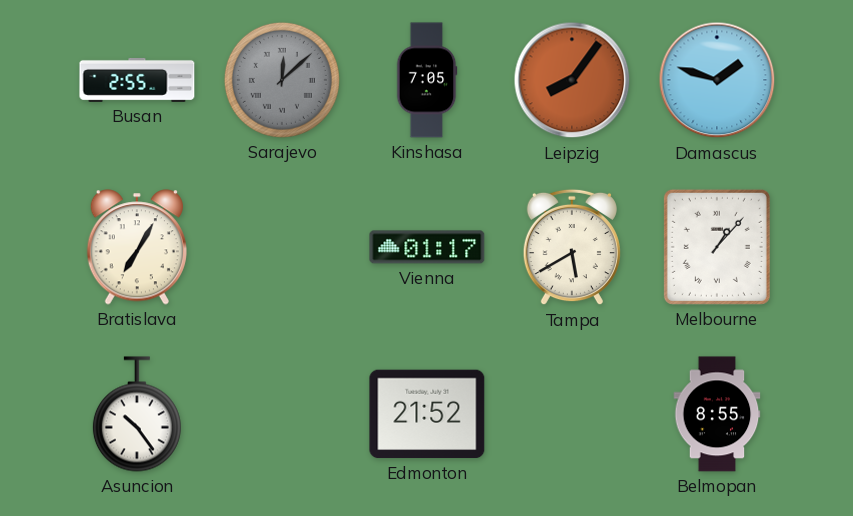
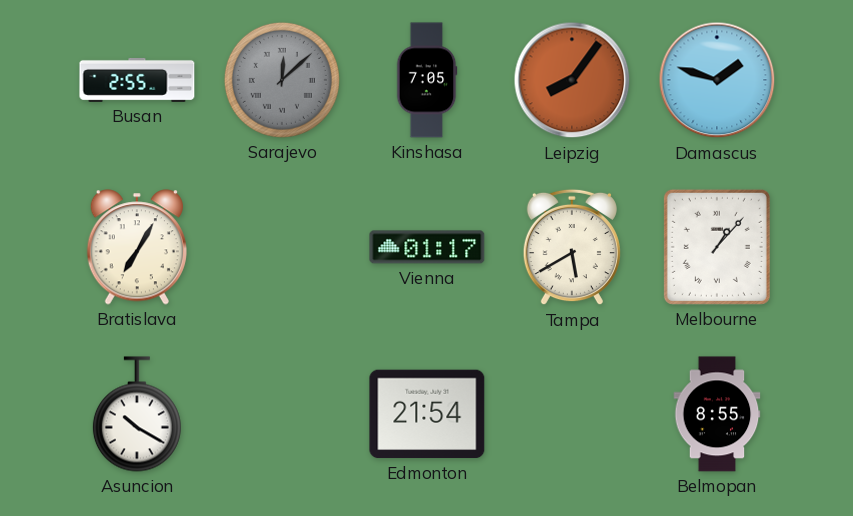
Asuncion: 10:24 -> 10:20
Edmonton: 21:52 -> 21:54
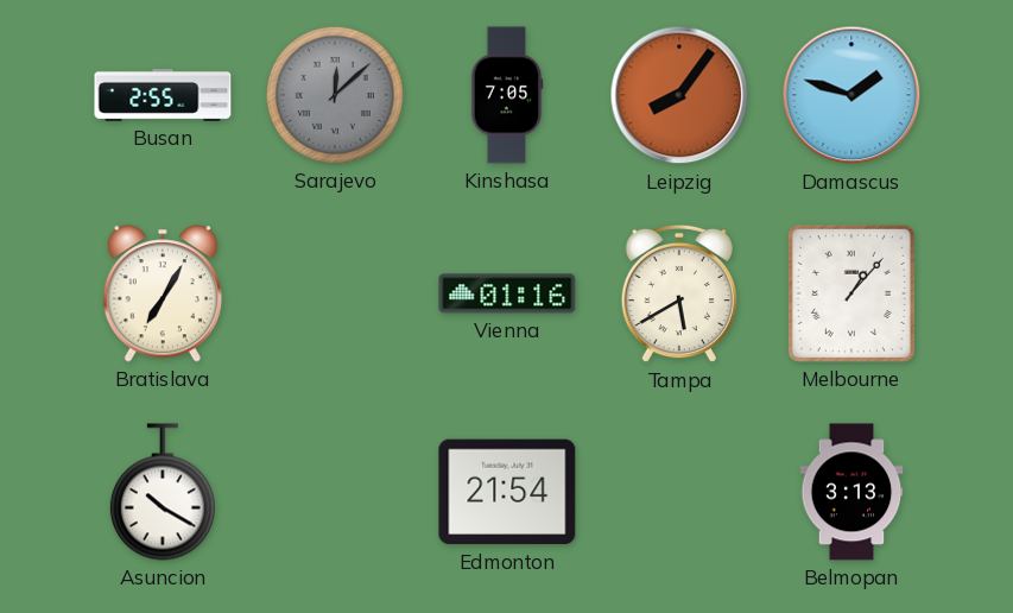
Vienna: 01:17 -> 01:16
Belmopan: 8:55 -> 3:13
